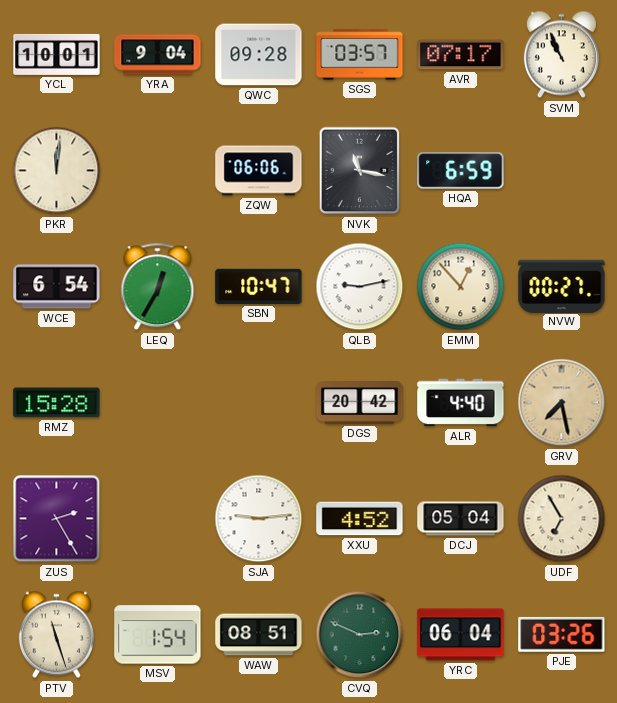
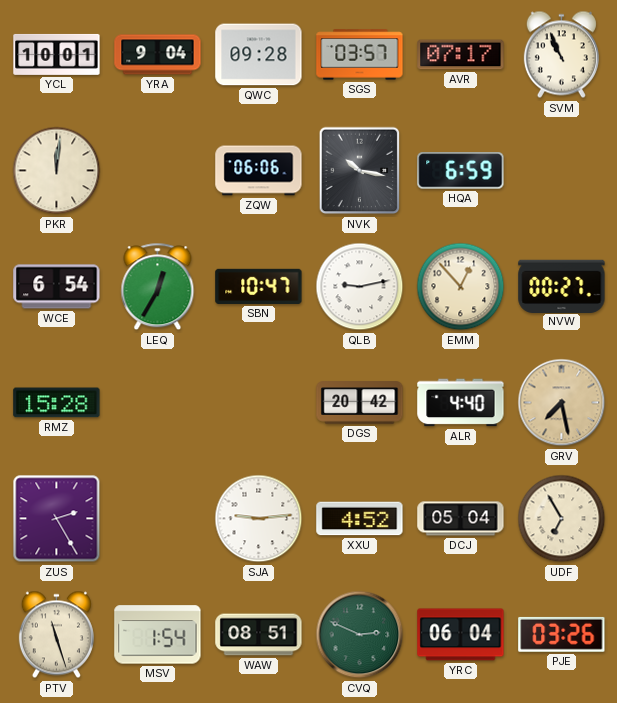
NVK: 11:17 -> 10:17
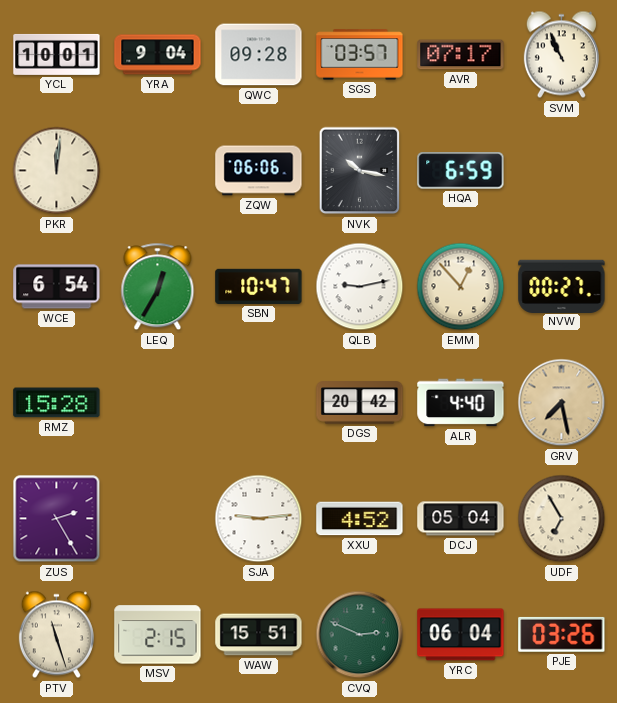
MSV: 1:54 -> 2:15
WAW: 08:51 -> 15:51
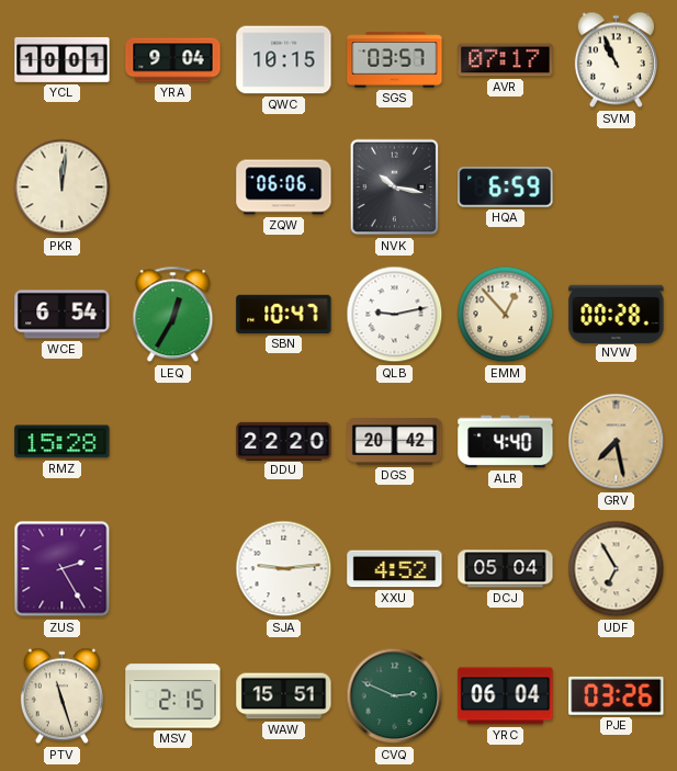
QWC: 09:28 -> 10:15
NVW: 00:27 -> 00:28
DDU: none -> 22:20
